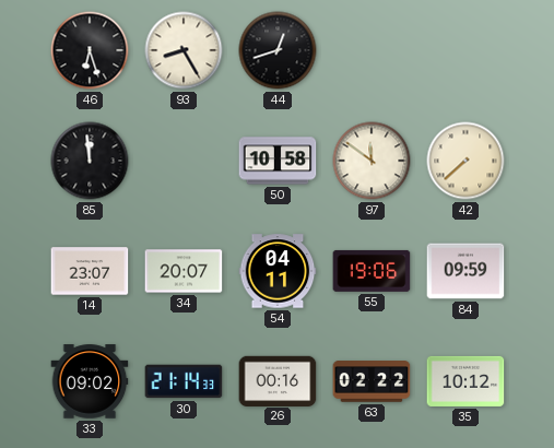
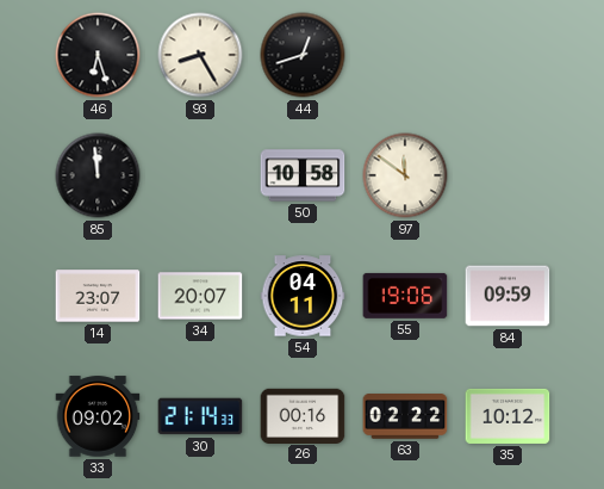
42: 7:38 -> none
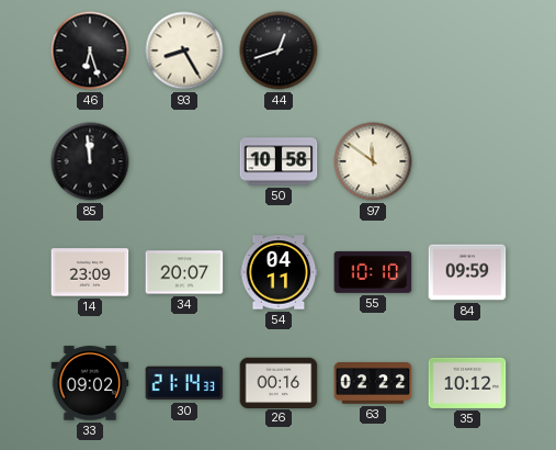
14: 23:07 -> 23:09
55: 19:06 -> 10:10
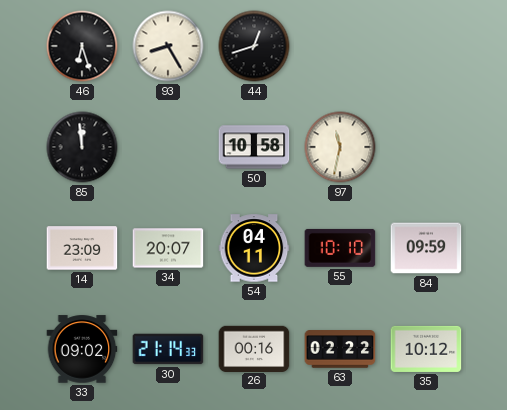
97: 11:51 -> 11:32
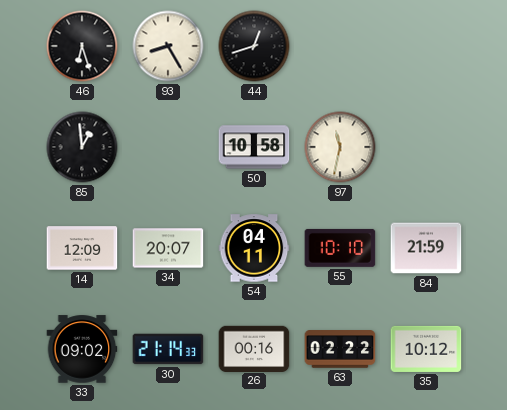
85: 11:59 -> 12:59
14: 23:09 -> 12:09
84: 09:59 -> 21:59
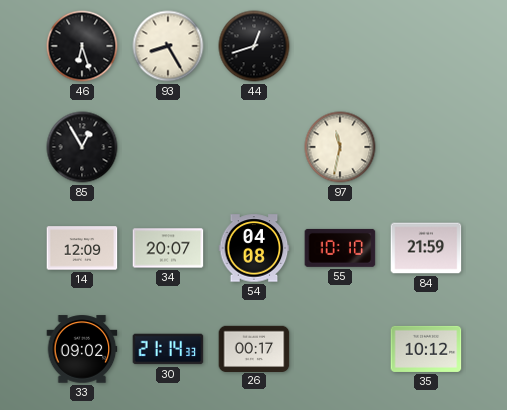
85: 12:59 -> 12:55
50: 10:58 -> none
54: 04:11 -> 04:08
26: 00:16 -> 00:17
63: 02:22 -> none
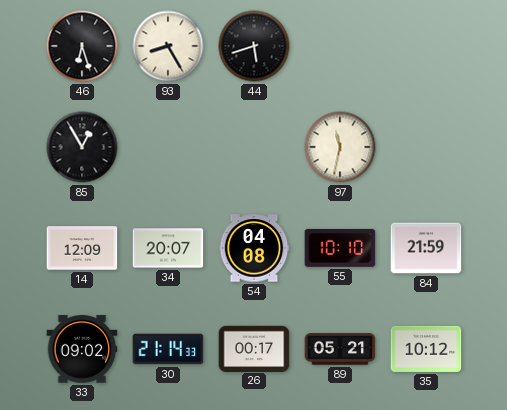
44: 12:42 -> 5:42
89: none -> 05:21
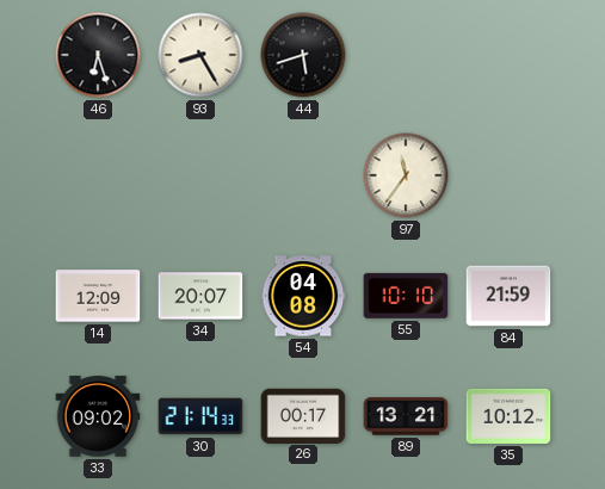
85: 12:55 -> none
97: 11:32 -> 11:36
89: 05:21 -> 13:21
